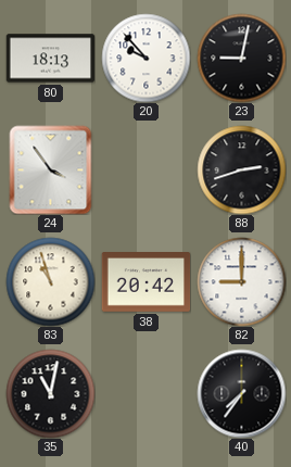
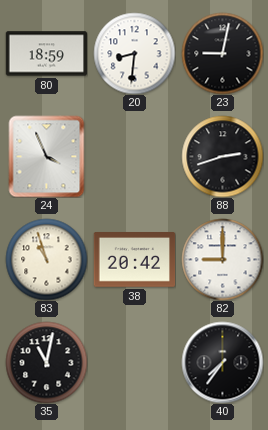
80: 18:13 -> 18:59
20: 9:53 -> 8:31
24: 3:54 -> 3:56
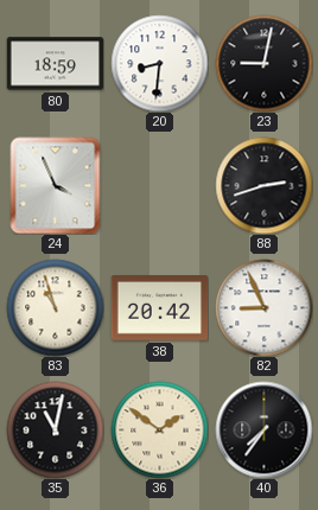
82: 9:00 -> 8:56
36: none -> 1:51
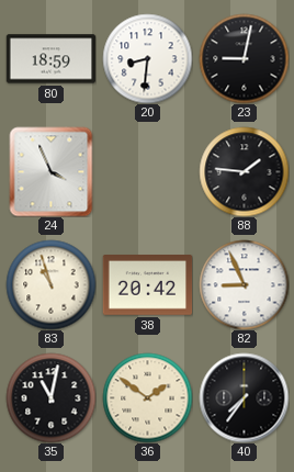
88: 2:42 -> 1:46
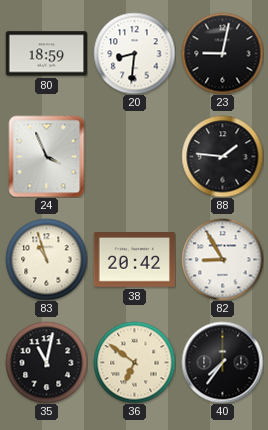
82: 8:56 -> 8:55
36: 1:51 -> 6:51
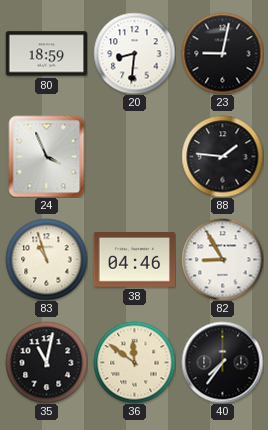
38: 20:42 -> 04:46
36: 6:51 -> 11:51
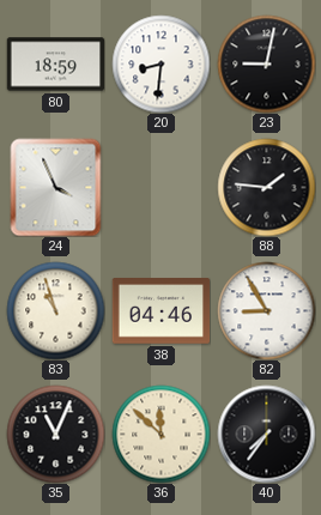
35: 11:02 -> 11:04
36: 11:51 -> 11:52
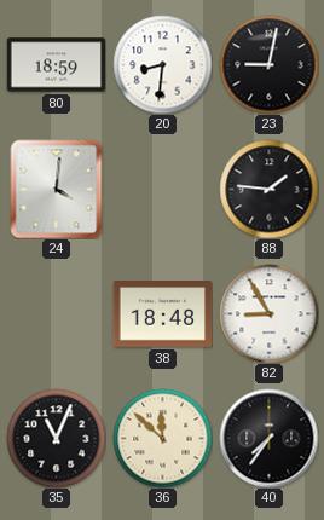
24: 3:56 -> 4:01
83: 10:57 -> none
38: 04:46 -> 18:48
